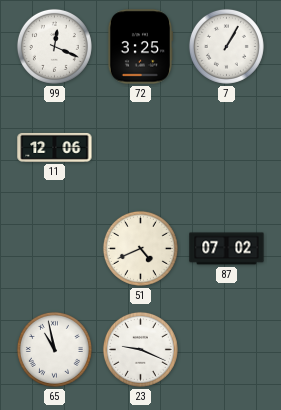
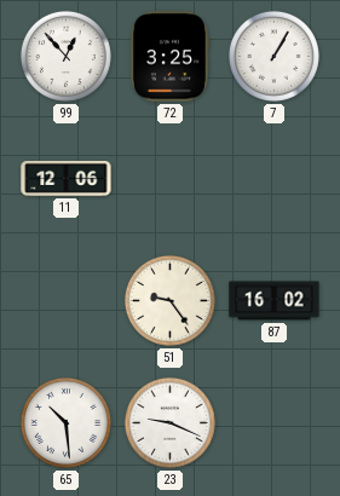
99: 12:19 -> 12:53
51: 4:41 -> 9:24
87: 07:02 -> 16:02
65: 10:58 -> 10:29
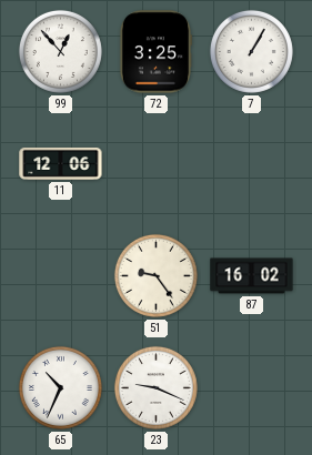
65: 10:29 -> 10:34
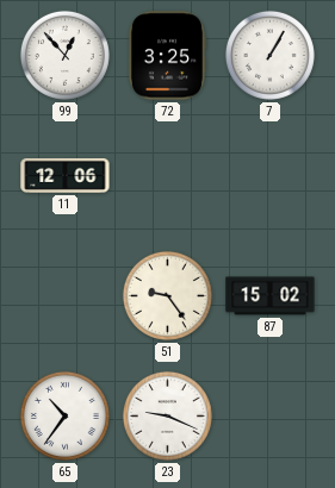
87: 16:02 -> 15:02
65: 10:34 -> 10:36
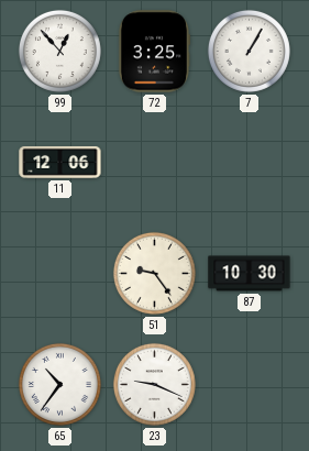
87: 15:02 -> 10:30
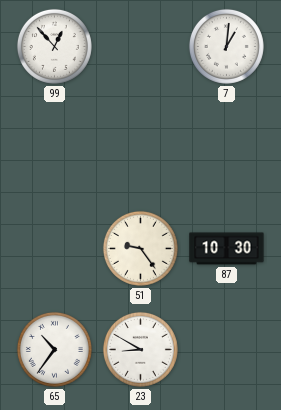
72: 3:25 -> none
7: 1:05 -> 1:01
11: 12:06 -> none
23: 9:19 -> 8:50
